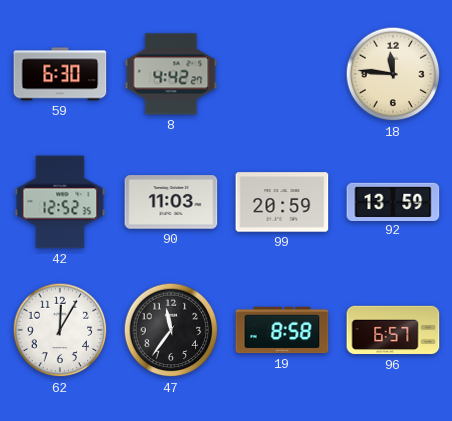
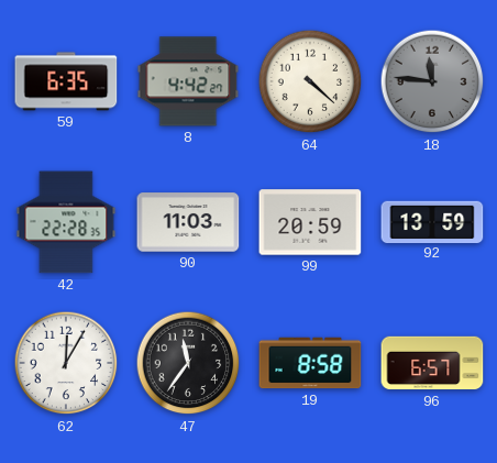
59: 6:30 -> 6:35
64: none -> 4:22
18 dial: cream -> grey
42: 12:52 -> 22:28
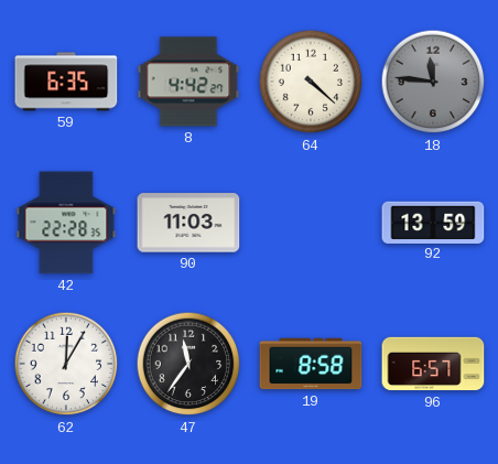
99: 20:59 -> none
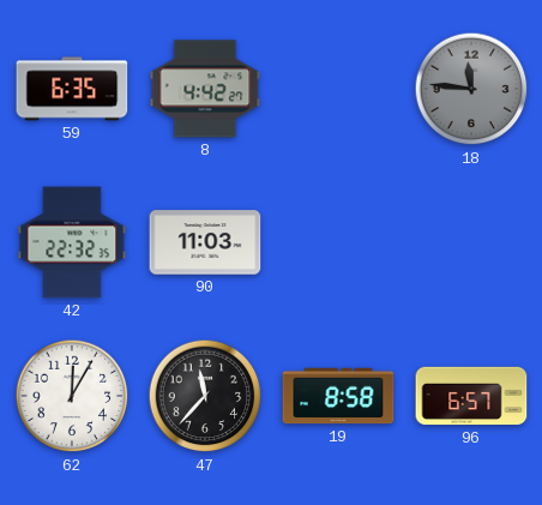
64: 4:22 -> none
42: 22:28 -> 22:32
92: 13:59 -> none
47: 11:36 -> 11:37
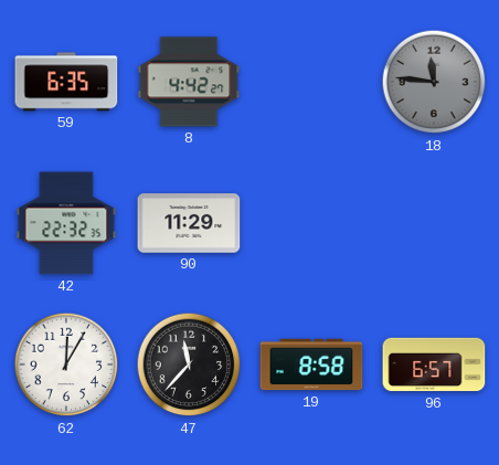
90: 11:03 -> 11:29
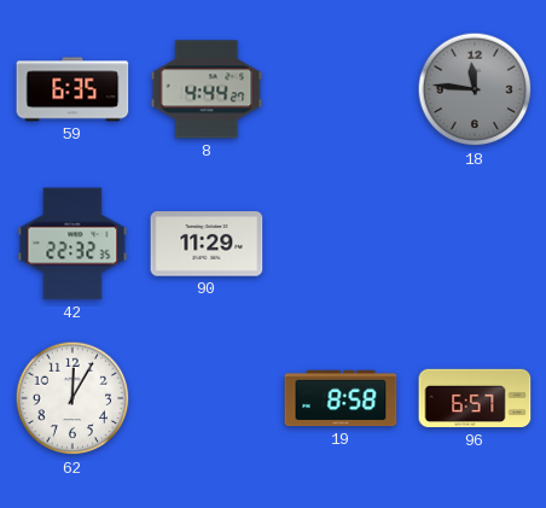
8: 4:42 -> 4:44
47: 11:37 -> none
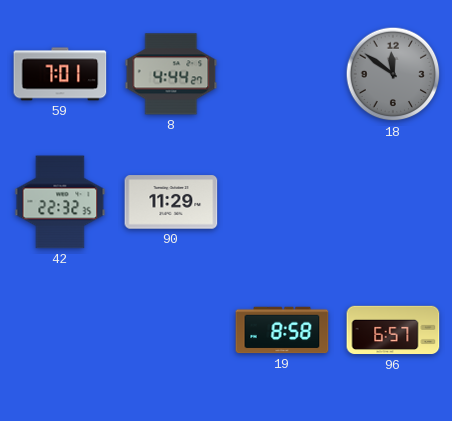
59: 6:35 -> 7:01
18: 11:46 -> 11:51
62: 12:05 -> none
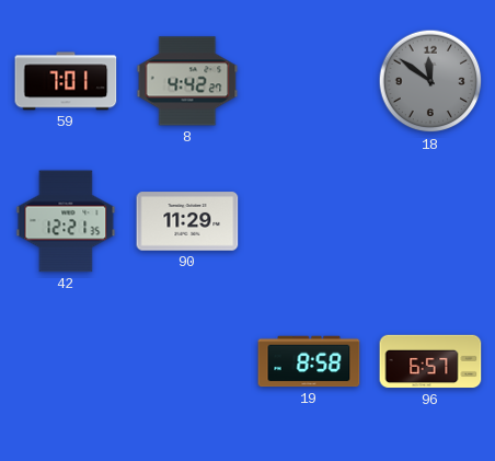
8: 4:44 -> 4:42
42: 22:32 -> 12:21
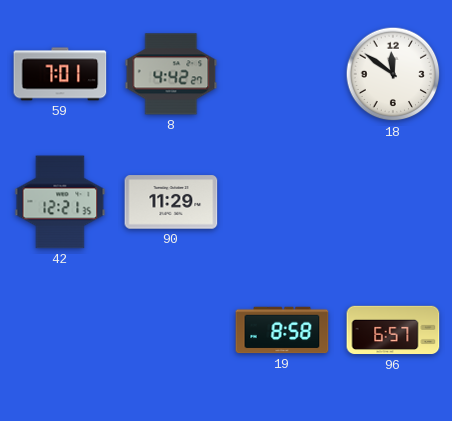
18 dial: grey -> white
